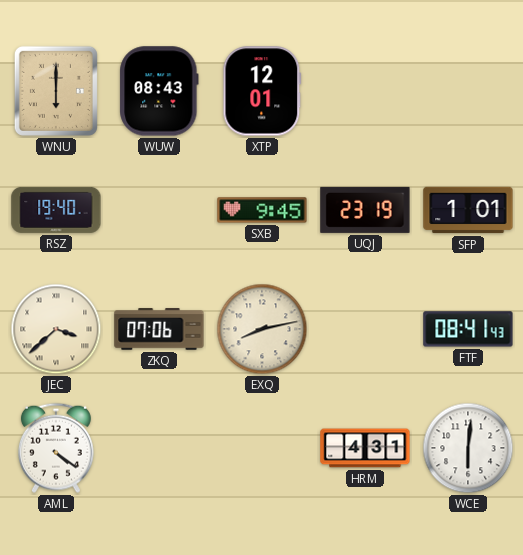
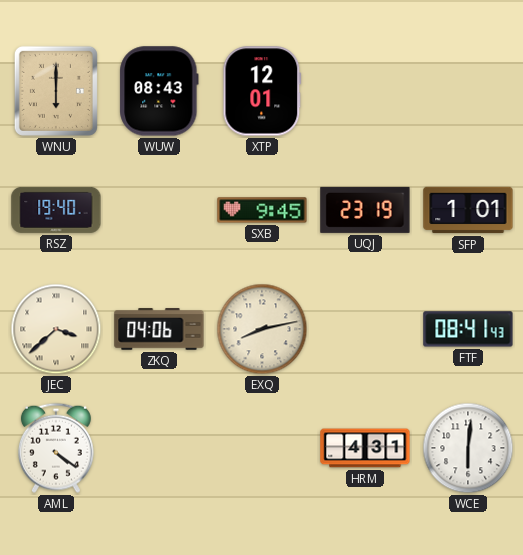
ZKQ: 07:06 -> 04:06
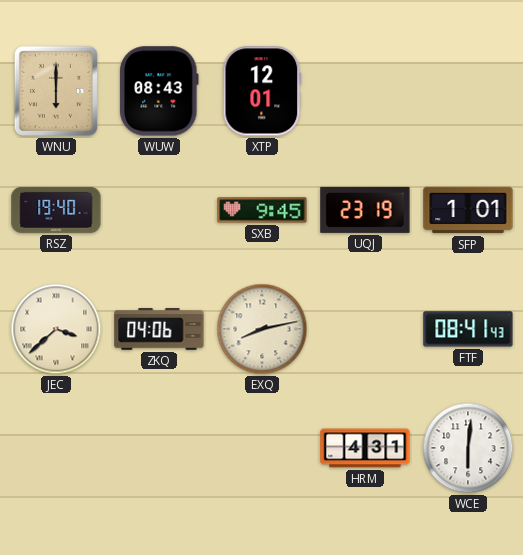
AML: 4:21 -> none
